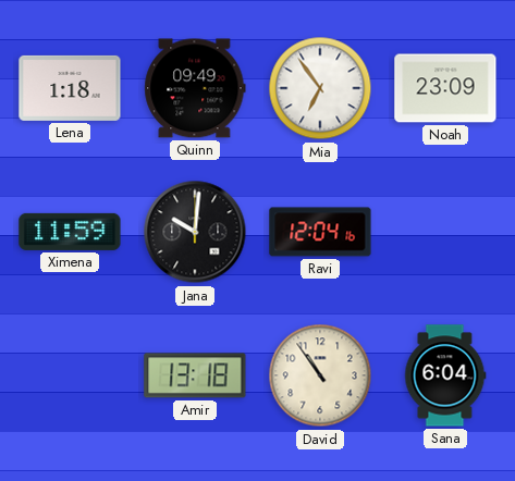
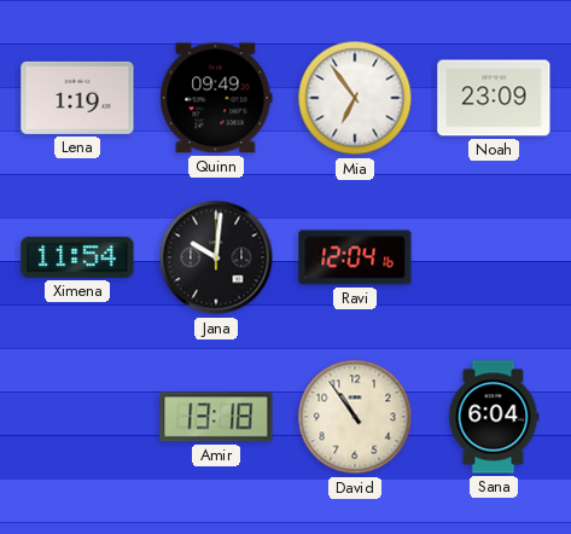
Lena: 1:18 -> 1:19
Ximena: 11:59 -> 11:54
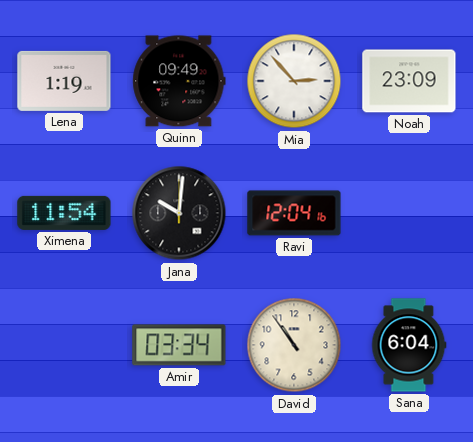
Mia: 6:54 -> 2:53
Amir: 13:18 -> 03:34
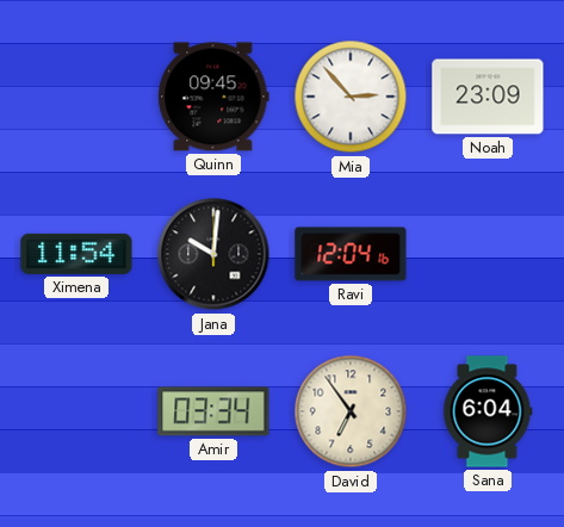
Lena: 1:19 -> none
Quinn: 09:49 -> 09:45
David: 10:54 -> 6:54
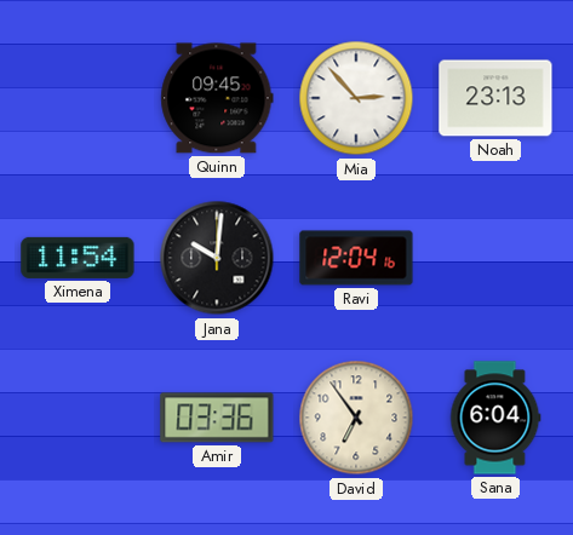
Noah: 23:09 -> 23:13
Amir: 03:34 -> 03:36
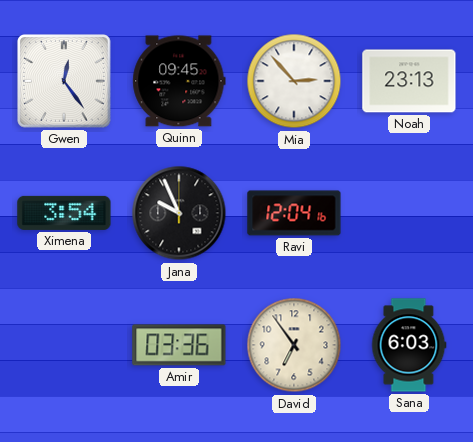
Gwen: none -> 12:24
Ximena: 11:54 -> 3:54
Jana: 10:01 -> 9:56
Sana: 6:04 -> 6:03
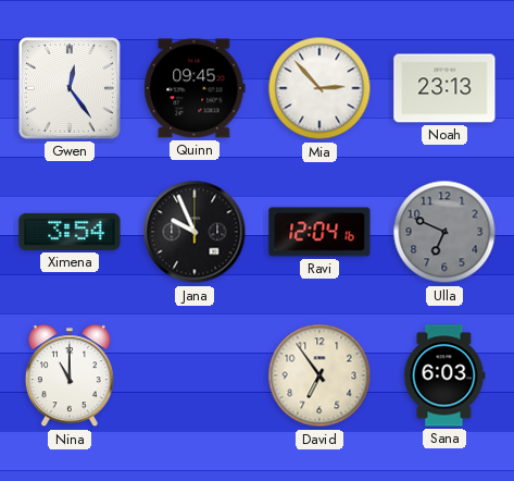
Ulla: none -> 6:49
Nina: none -> 11:00
Amir: 03:36 -> none
